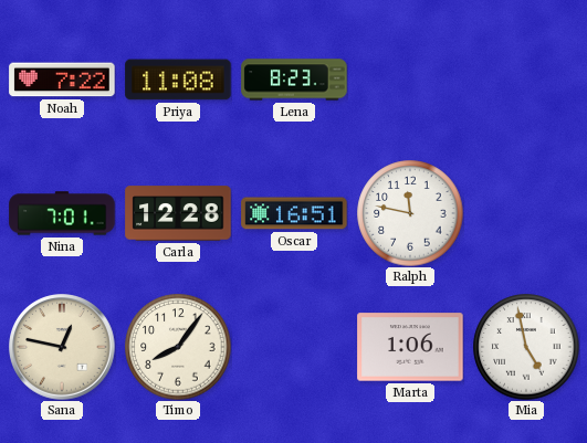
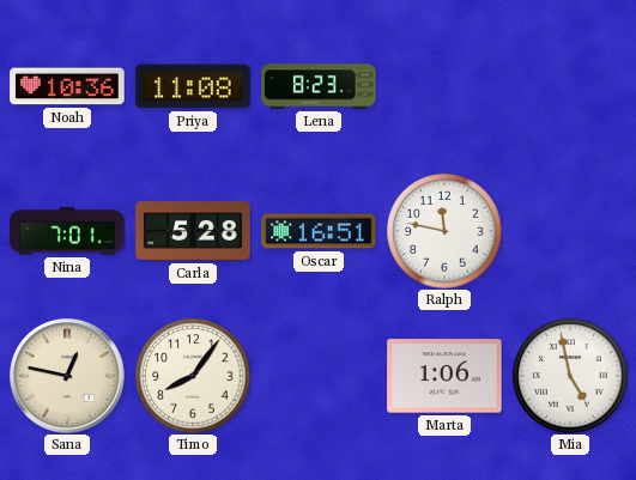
Noah: 7:22 -> 10:36
Carla: 12:28 -> 5:28
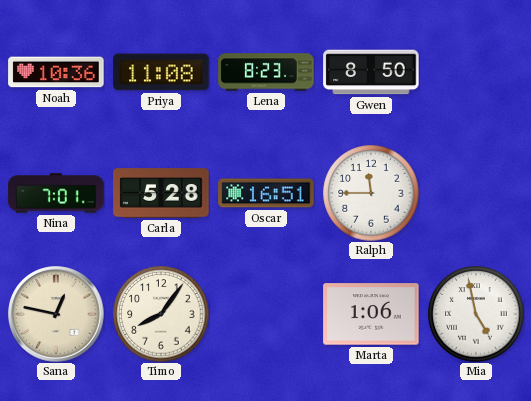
Gwen: none -> 8:50
Ralph: 11:47 -> 11:45
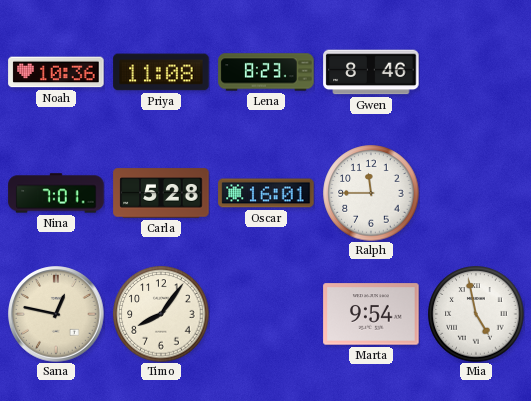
Gwen: 8:50 -> 8:46
Oscar: 16:51 -> 16:01
Marta: 1:06 -> 9:54
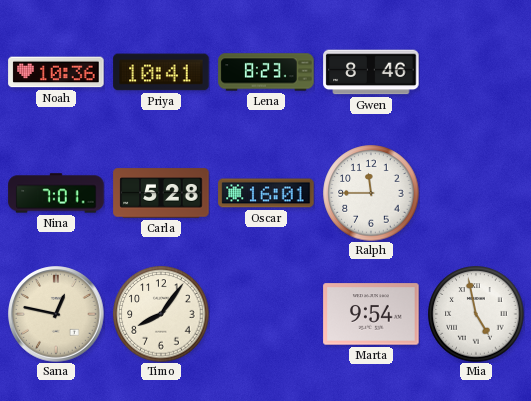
Priya: 11:08 -> 10:41
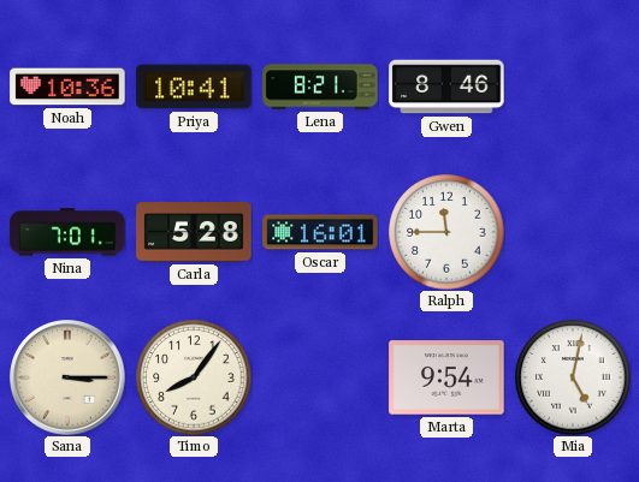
Lena: 8:23 -> 8:21
Sana: 12:47 -> 3:15
Mia: 4:58 -> 5:02
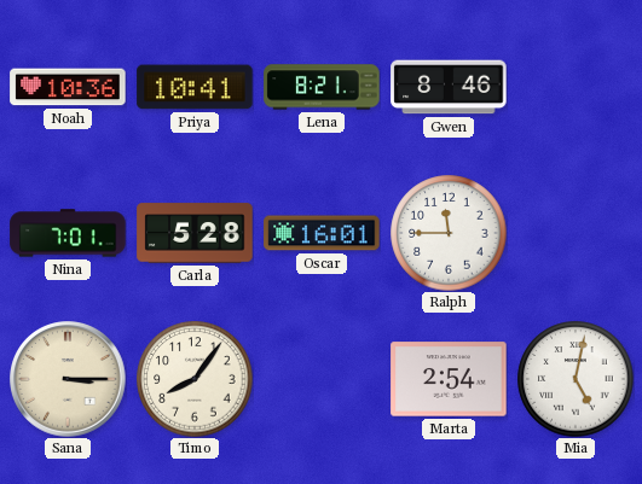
Marta: 9:54 -> 2:54
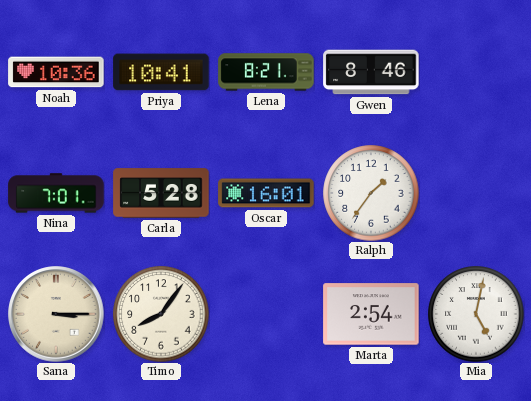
Ralph: 11:45 -> 1:36
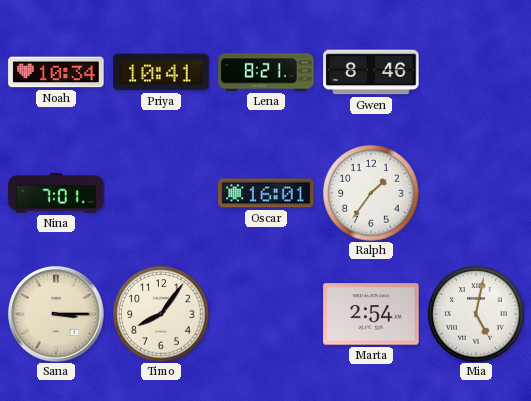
Noah: 10:36 -> 10:34
Carla: 5:28 -> none
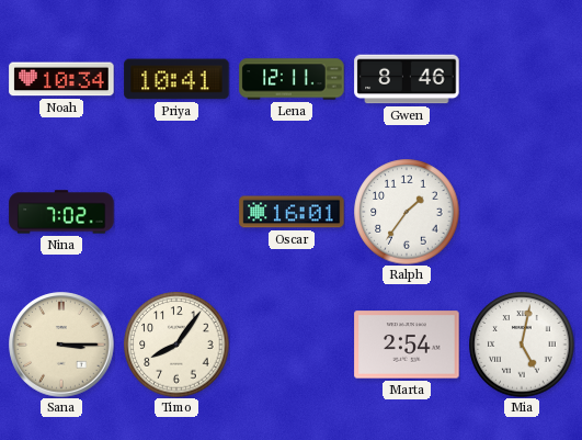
Lena: 8:21 -> 12:11
Nina: 7:01 -> 7:02
